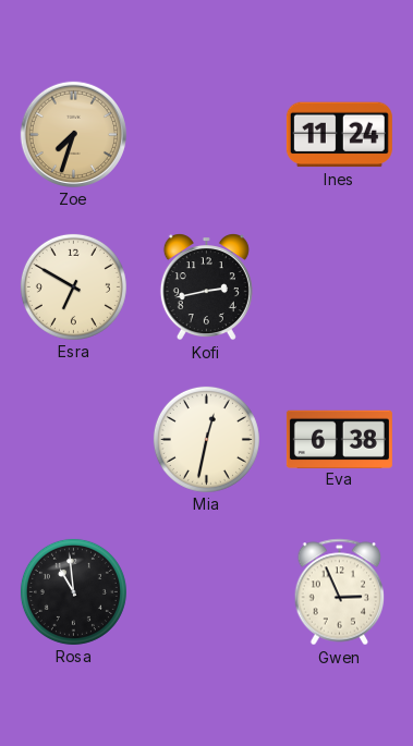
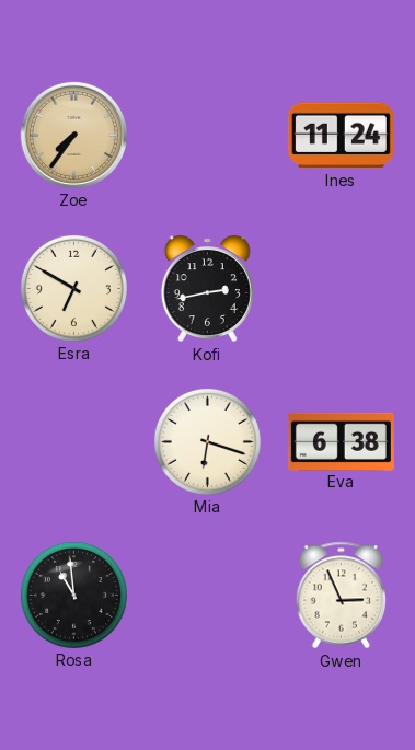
Zoe: 7:33 -> 7:36
Mia: 12:32 -> 6:18
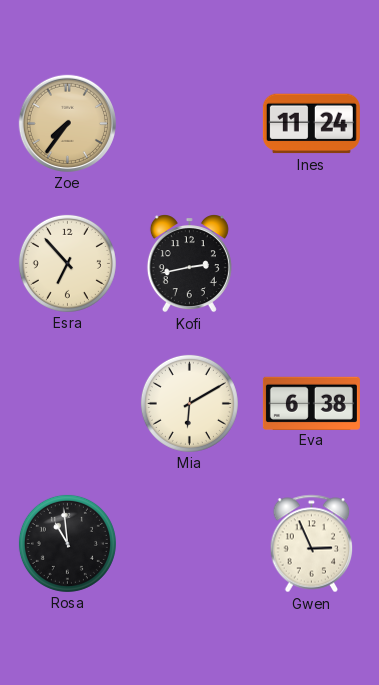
Esra: 6:50 -> 6:53
Mia: 6:18 -> 6:10
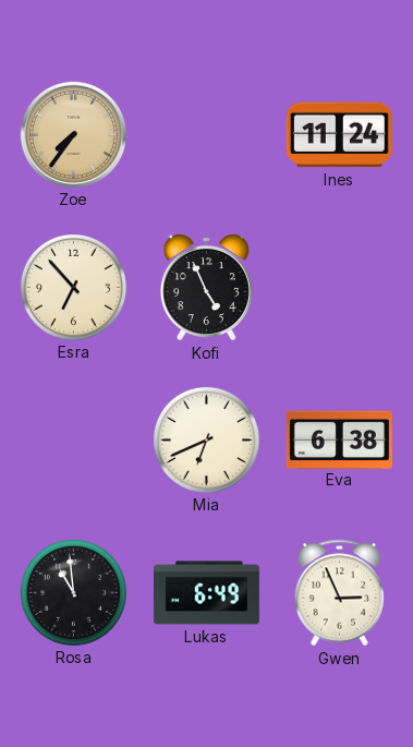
Kofi: 2:43 -> 4:56
Mia: 6:10 -> 6:41
Lukas: none -> 6:49
